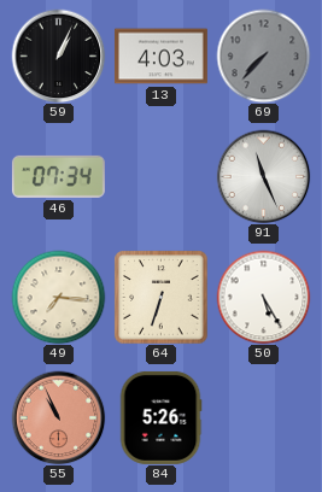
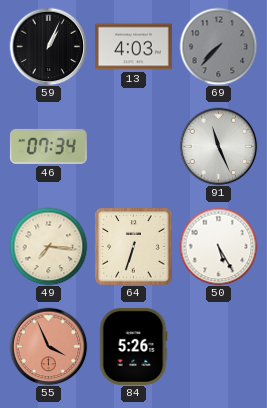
55: 10:56 -> 3:56
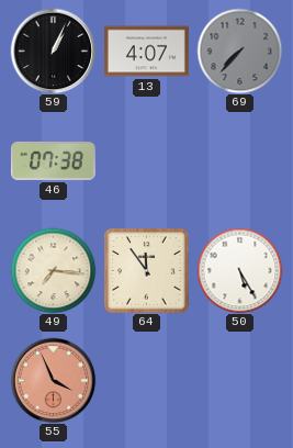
13: 4:03 -> 4:07
46: 07:34 -> 07:38
91: 11:26 -> none
64: 6:33 -> 11:54
84: 5:26 -> none
